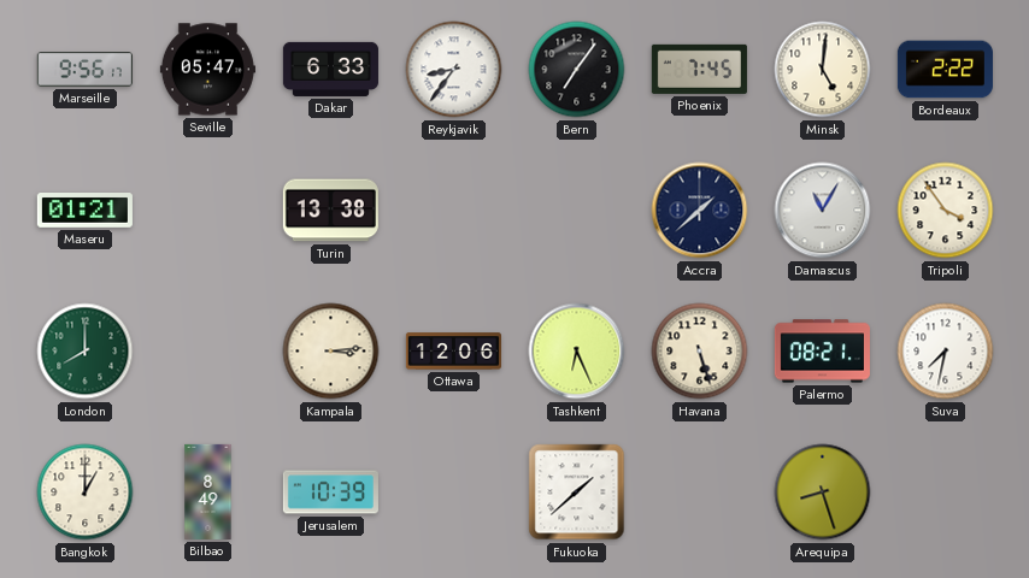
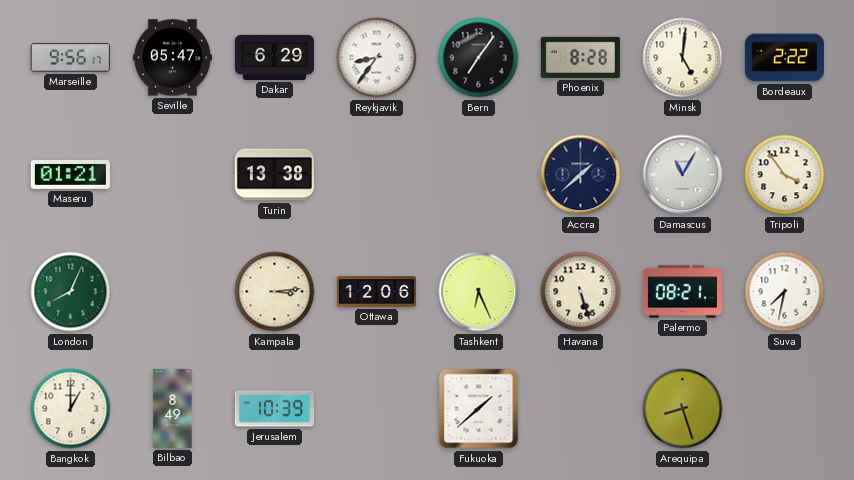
Dakar: 6:33 -> 6:29
Phoenix: 7:45 -> 8:28
London: 8:00 -> 8:04
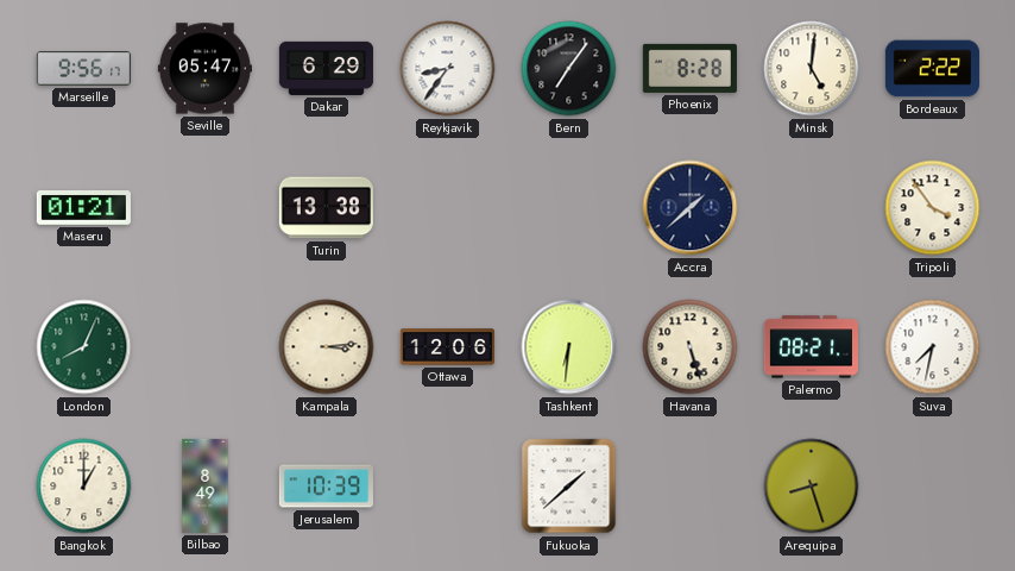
Damascus: 11:05 -> none
Tashkent: 6:26 -> 6:31
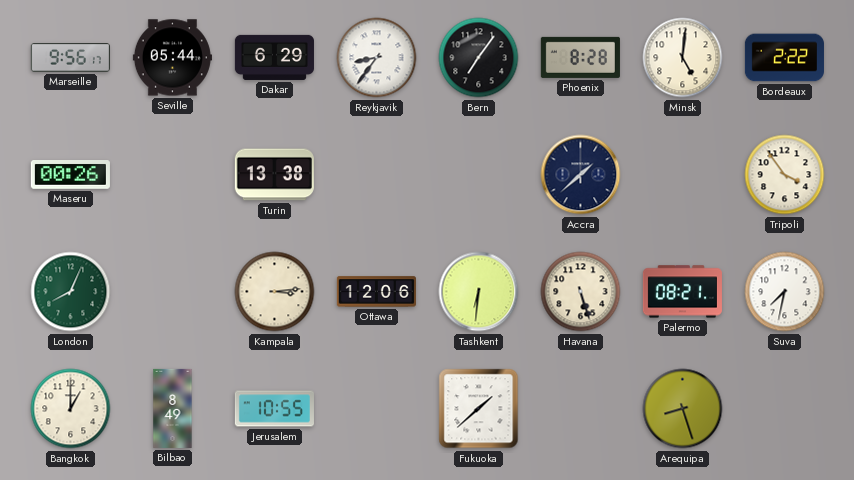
Seville: 05:47 -> 05:44
Maseru: 01:21 -> 00:26
Jerusalem: 10:39 -> 10:55
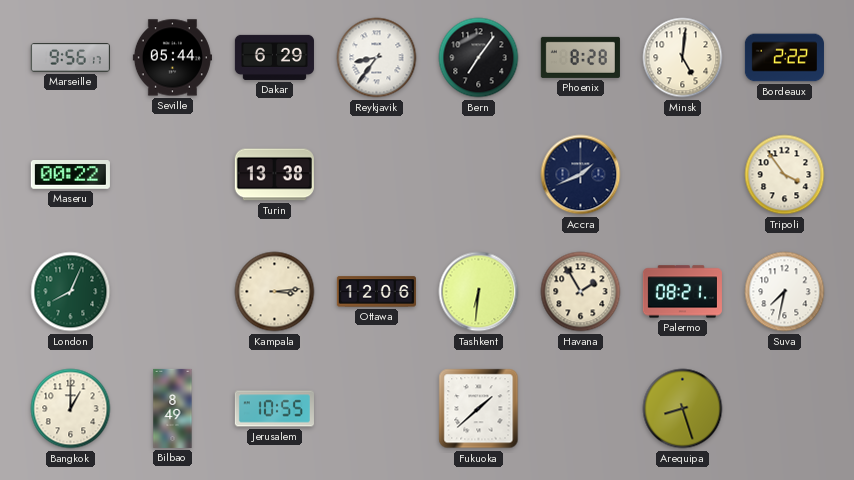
Maseru: 00:26 -> 00:22
Accra: 1:38 -> 1:41
Havana: 5:27 -> 1:55
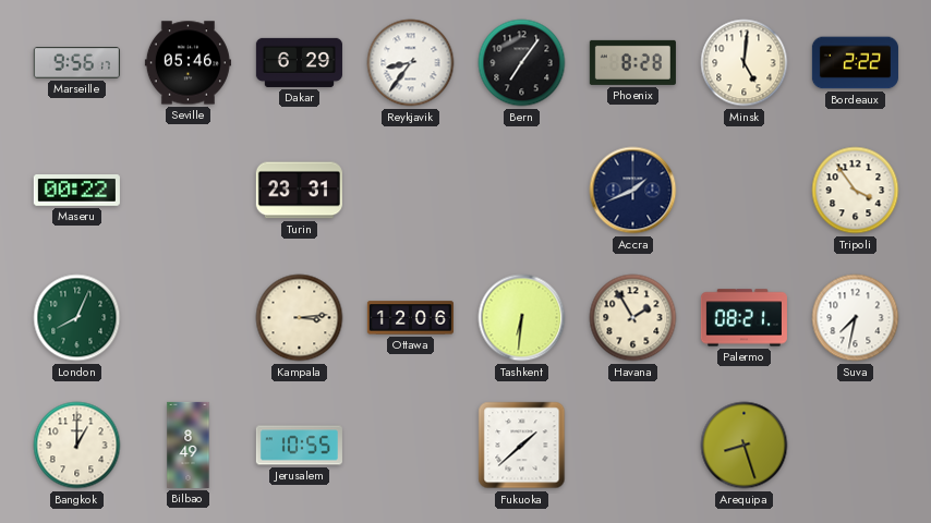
Seville: 05:44 -> 05:46
Turin: 13:38 -> 23:31
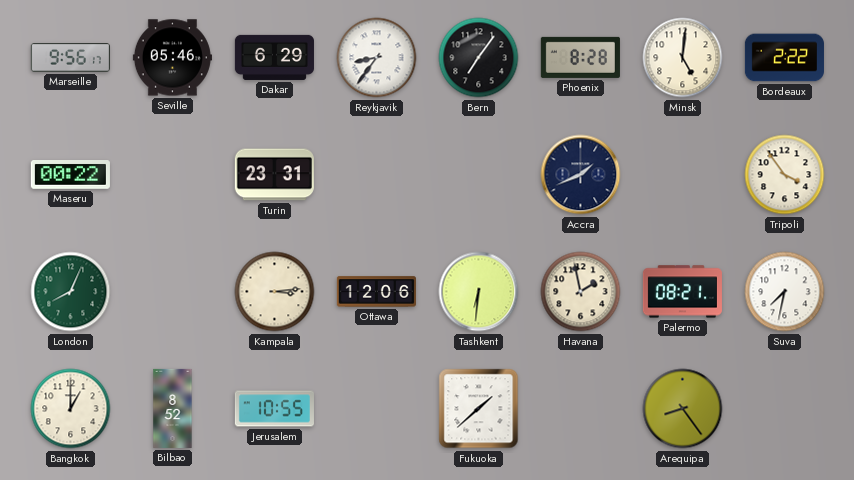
Havana: 1:55 -> 1:58
Bilbao: 8:49 -> 8:52
Arequipa: 8:27 -> 8:24
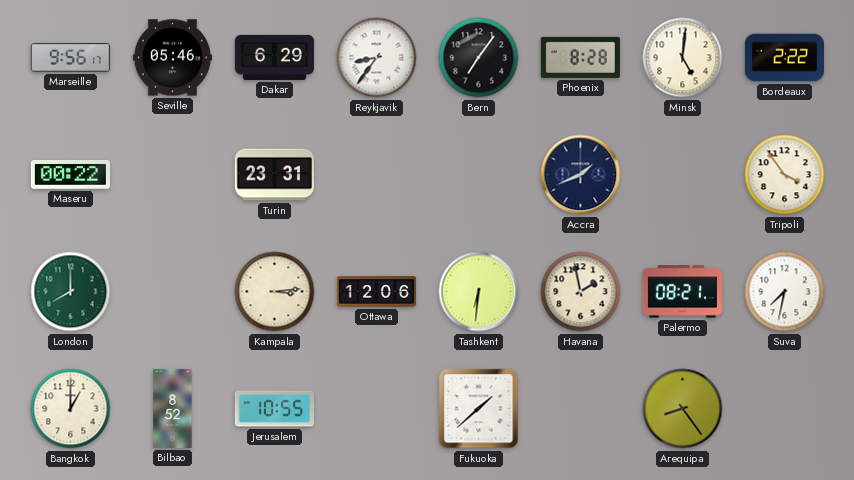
London: 8:04 -> 8:00
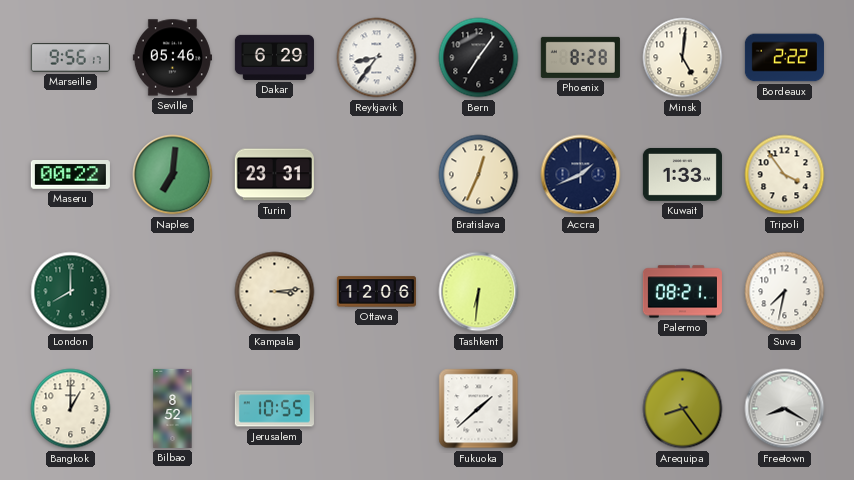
Naples: none -> 7:01
Bratislava: none -> 12:34
Kuwait: none -> 1:33
Havana: 1:58 -> none
Freetown: none -> 8:20
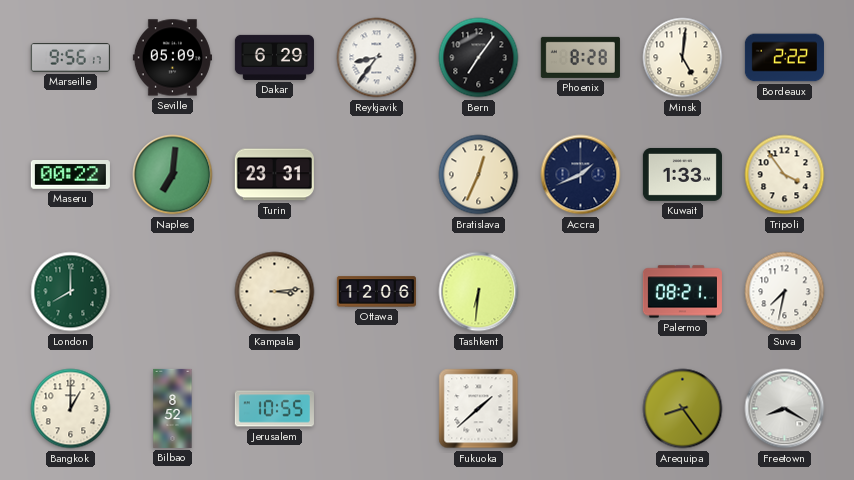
Seville: 05:46 -> 05:09
